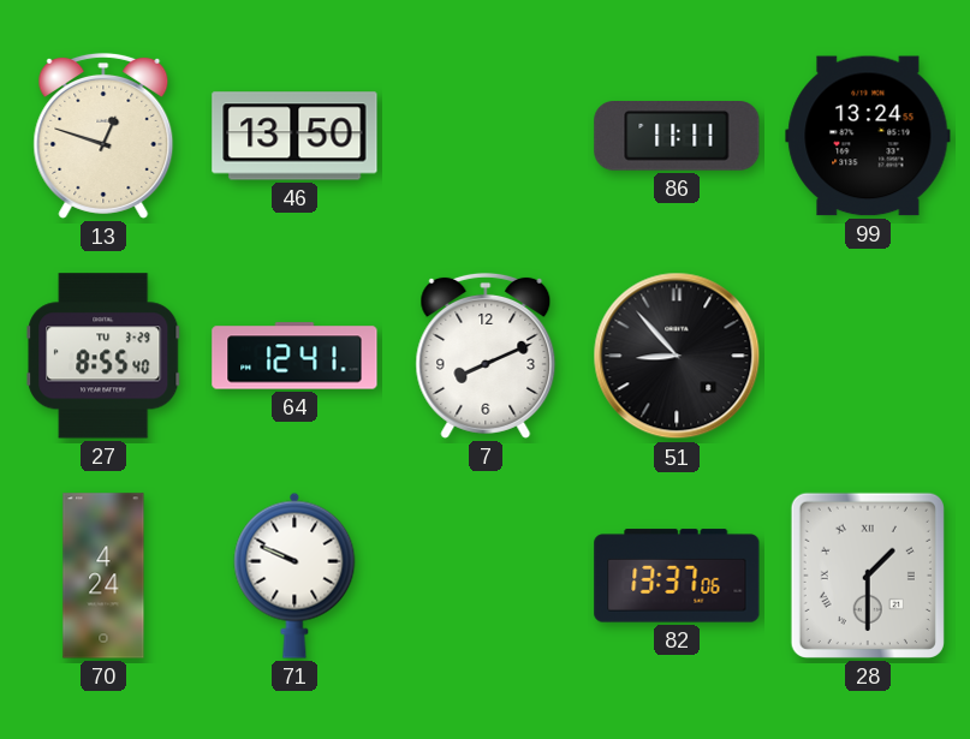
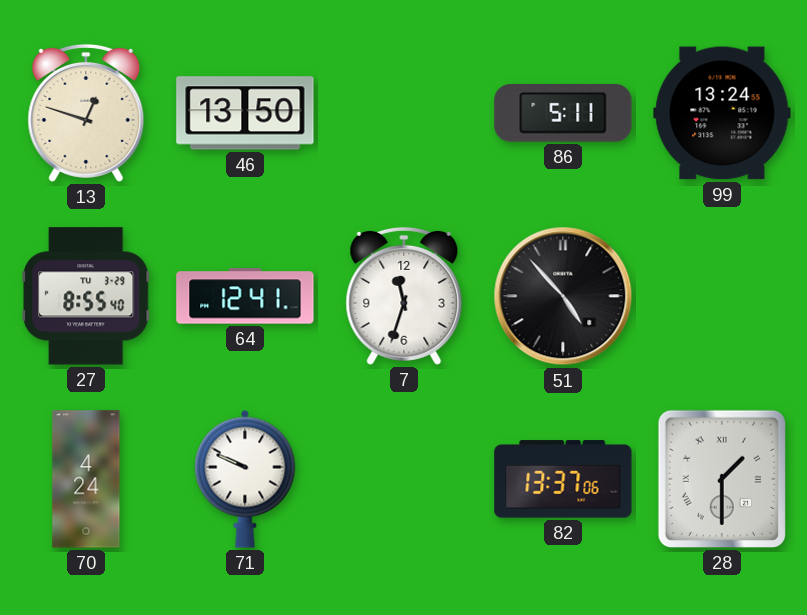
86: 11:11 -> 5:11
7: 8:11 -> 11:33
51: 8:53 -> 4:53
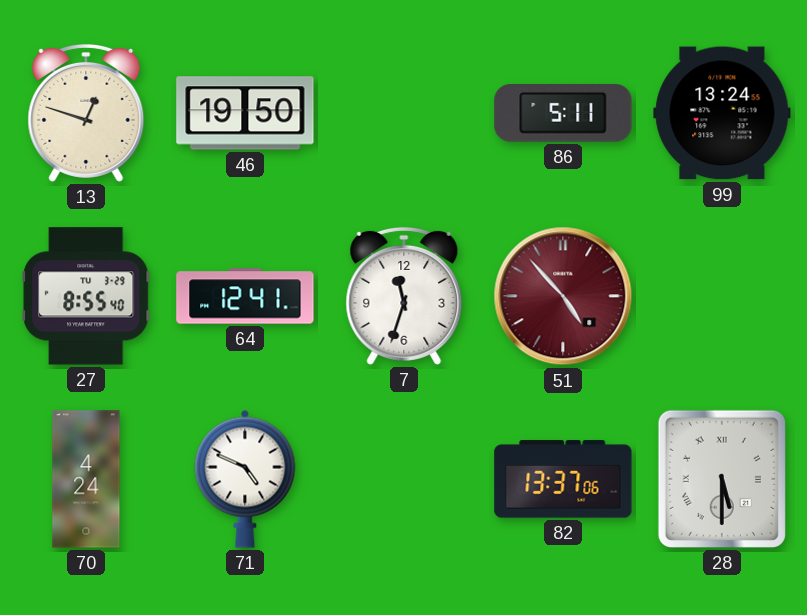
46: 13:50 -> 19:50
51 dial: black -> burgundy
71: 9:49 -> 4:49
28: 1:30 -> 5:30
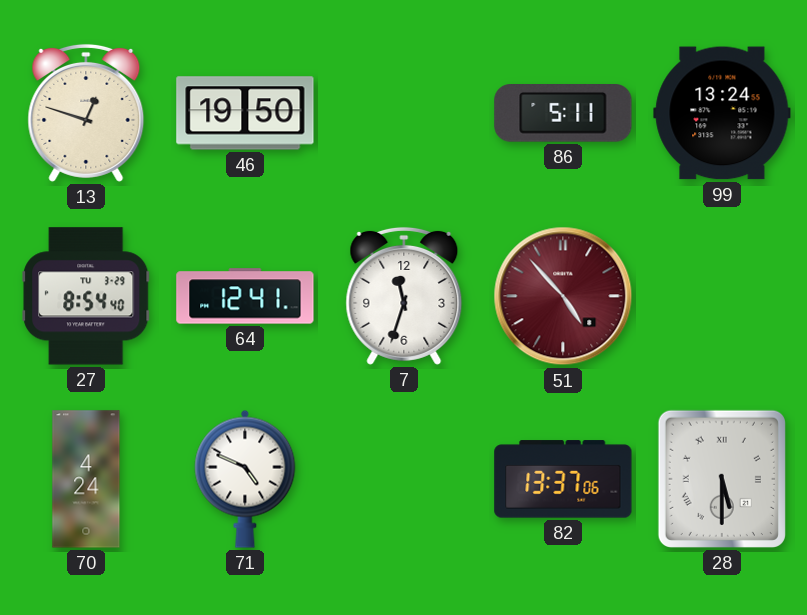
27: 8:55 -> 8:54
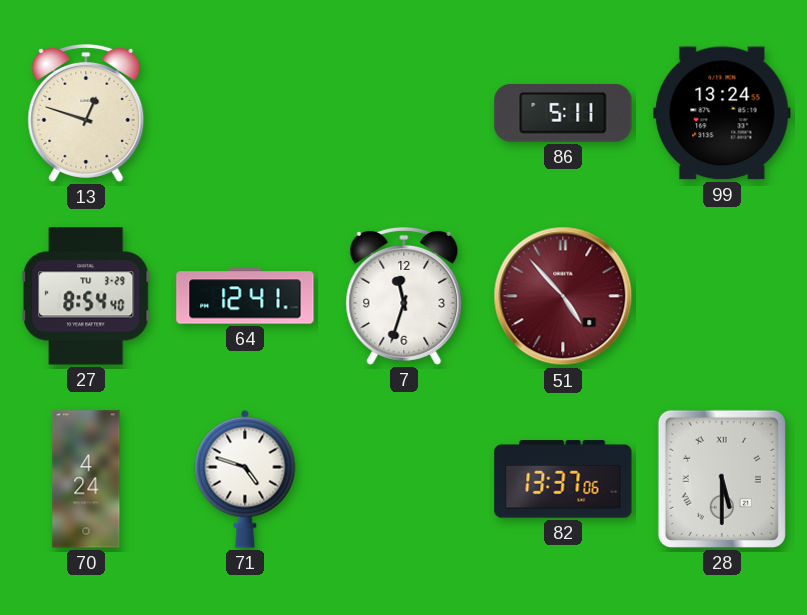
46: 19:50 -> none
71: 4:49 -> 4:48
